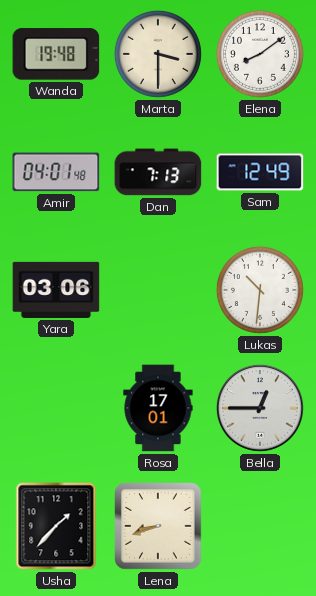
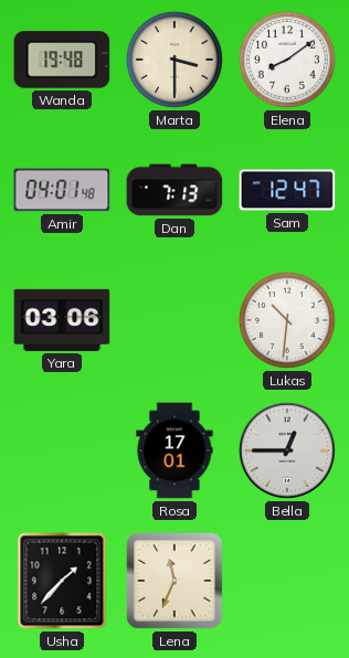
Sam: 12:49 -> 12:47
Lena: 8:42 -> 11:34
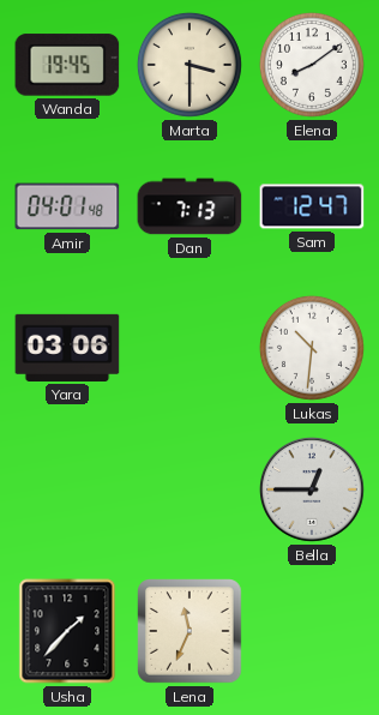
Wanda: 19:48 -> 19:45
Rosa: 17:01 -> none
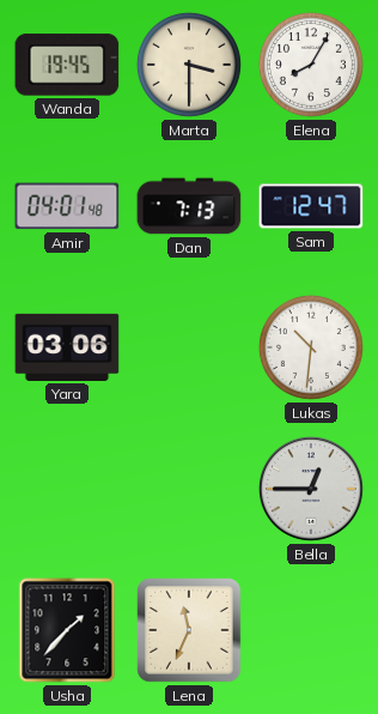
Elena: 8:09 -> 8:05
